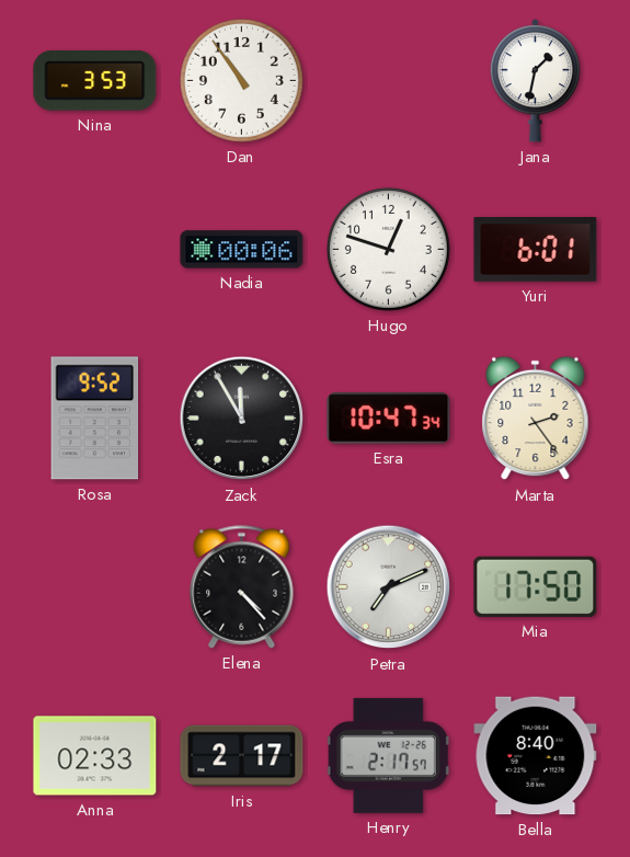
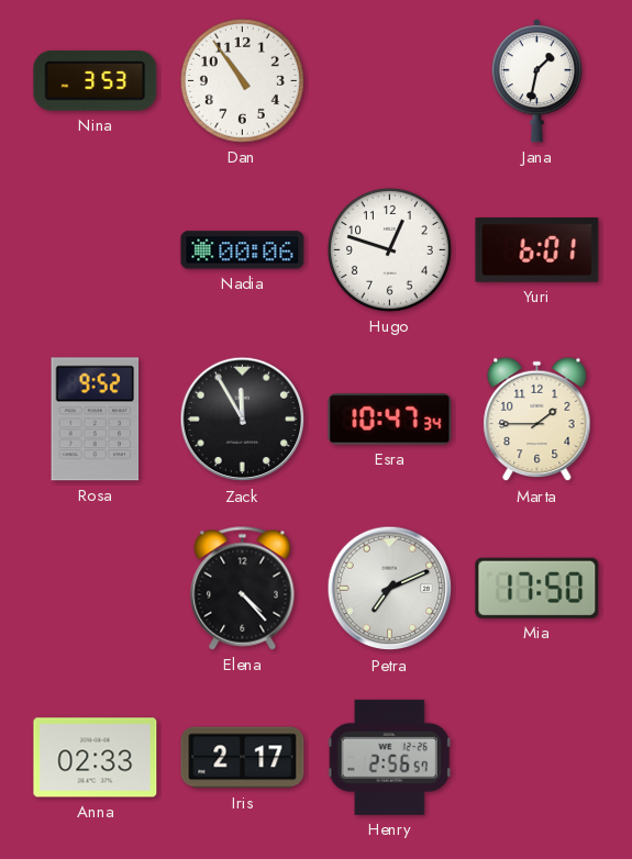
Marta: 2:24 -> 1:45
Henry: 2:17 -> 2:56
Bella: 8:40 -> none
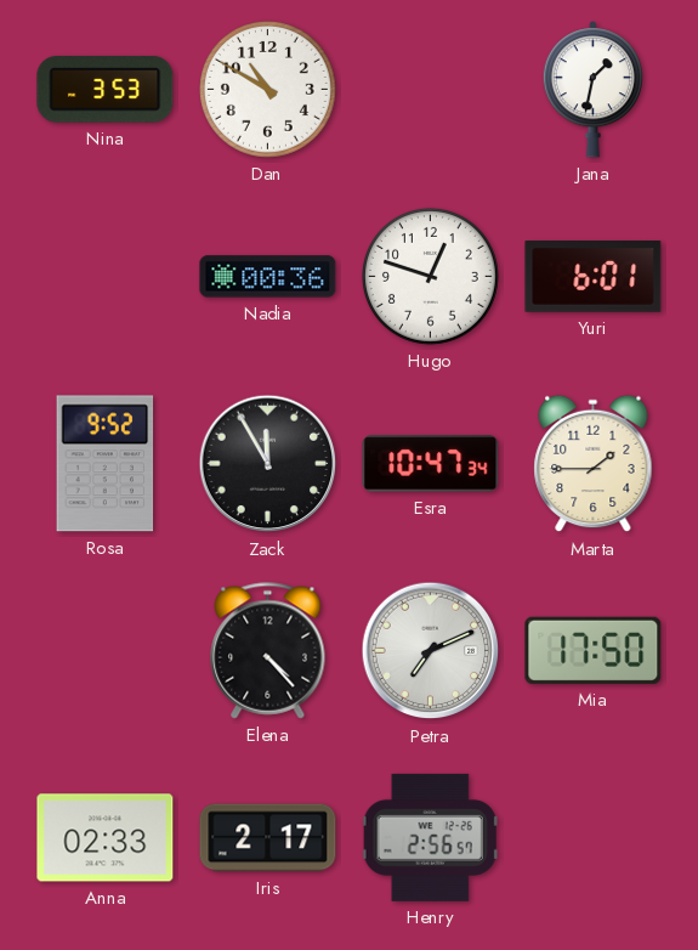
Dan: 10:54 -> 10:50
Nadia: 00:06 -> 00:36
